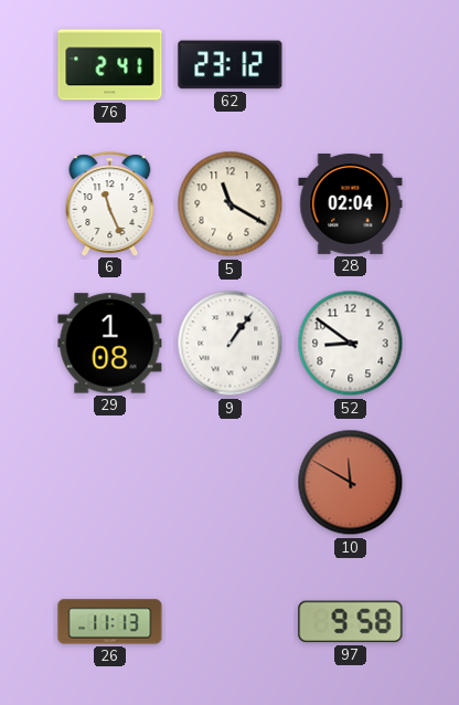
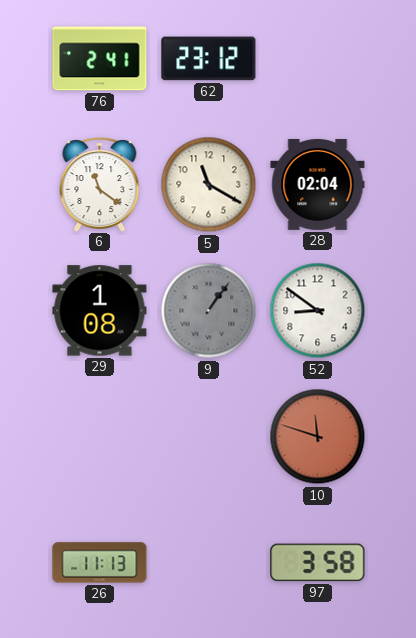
6: 11:26 -> 11:21
9 dial: white -> grey
10: 11:50 -> 11:48
97: 9:58 -> 3:58
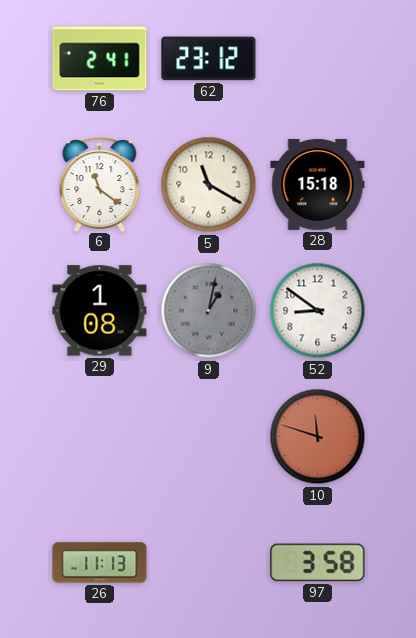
28: 02:04 -> 15:18
9: 1:06 -> 1:02
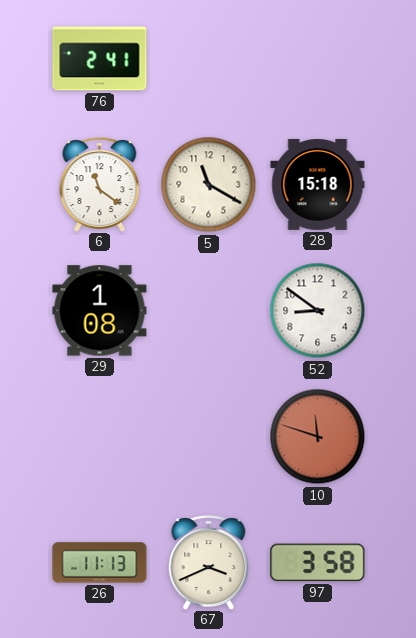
62: 23:12 -> none
9: 1:02 -> none
67: none -> 3:41
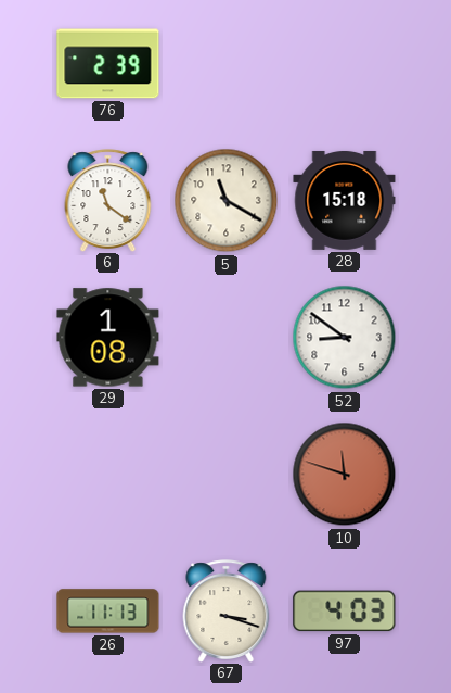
76: 2:41 -> 2:39
67: 3:41 -> 3:18
97: 3:58 -> 4:03
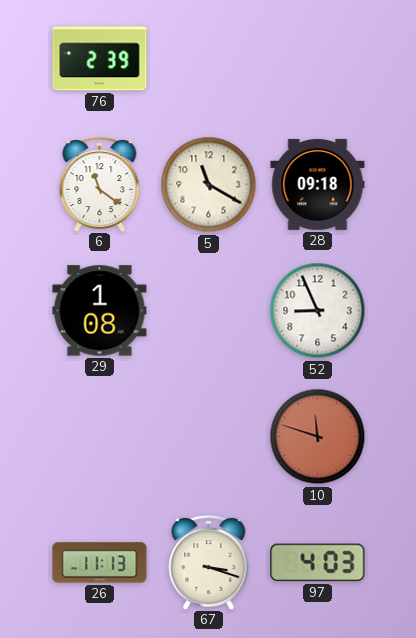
28: 15:18 -> 09:18
52: 8:51 -> 8:56
